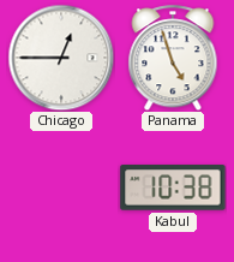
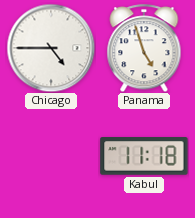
Chicago: 12:45 -> 4:45
Kabul: 10:38 -> 11:18
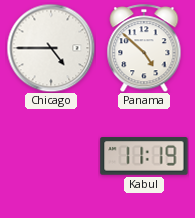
Panama: 4:57 -> 4:52
Kabul: 11:18 -> 11:19
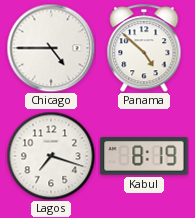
Lagos: none -> 7:18
Kabul: 11:19 -> 8:19
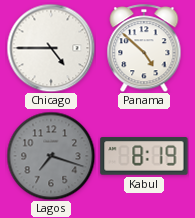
Lagos dial: white -> grey
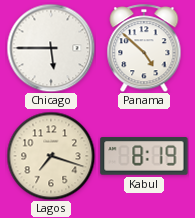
Chicago: 4:45 -> 5:45
Lagos dial: grey -> cream
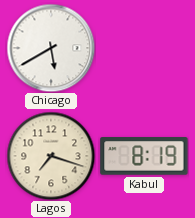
Chicago: 5:45 -> 5:40
Panama: 4:52 -> none
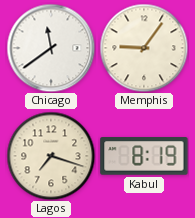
Chicago: 5:40 -> 11:39
Memphis: none -> 9:06
